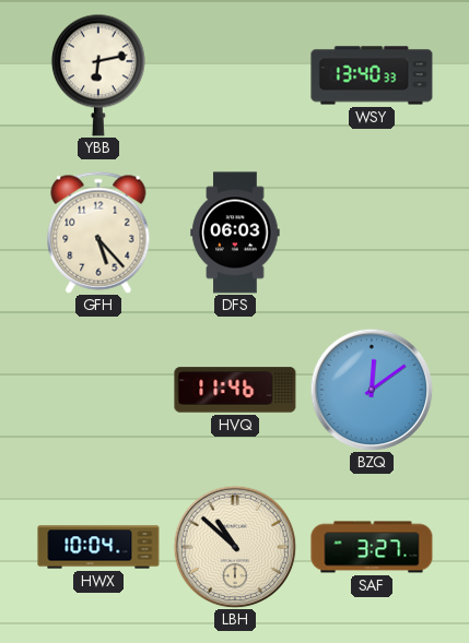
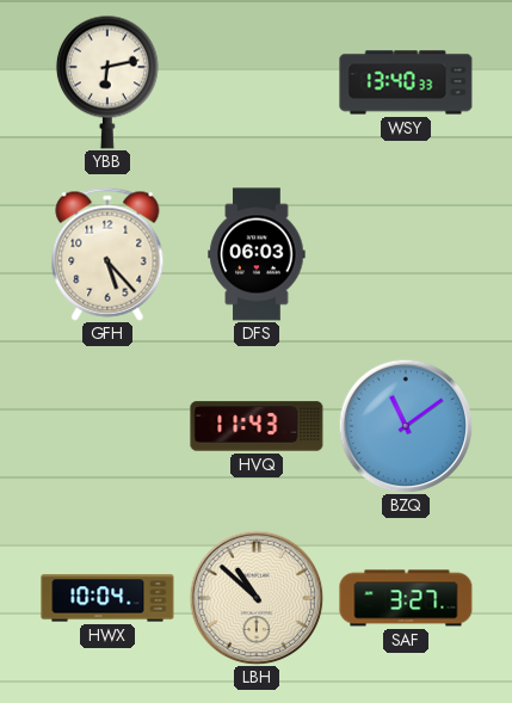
HVQ: 11:46 -> 11:43
BZQ: 12:09 -> 11:09
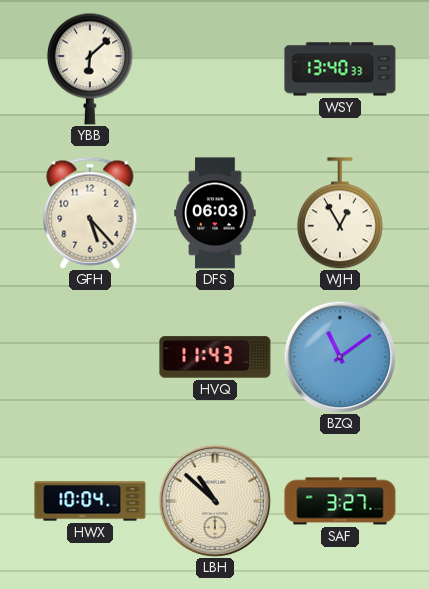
YBB: 6:13 -> 6:08
WJH: none -> 12:55
